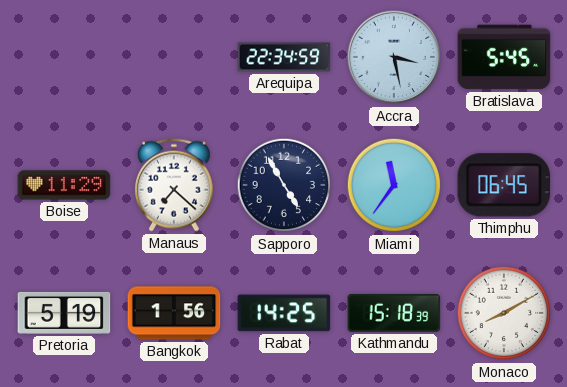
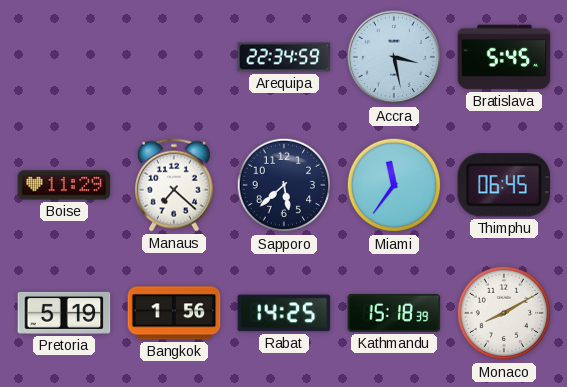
Sapporo: 4:55 -> 5:38
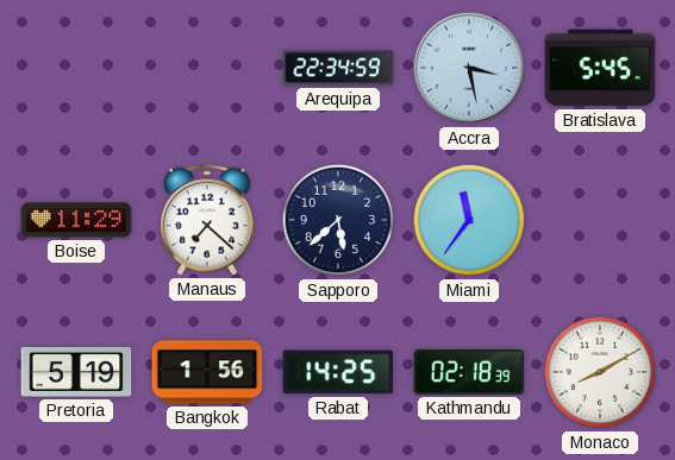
Thimphu: 06:45 -> none
Kathmandu: 15:18 -> 02:18
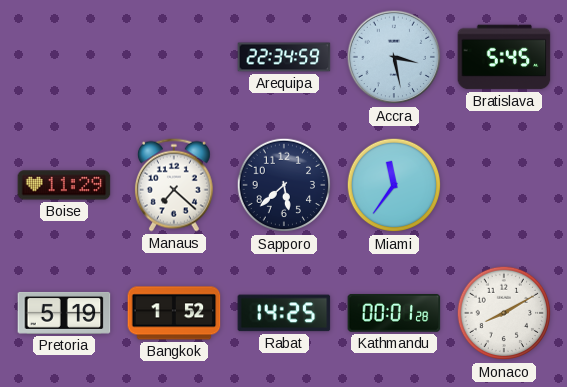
Bangkok: 1:56 -> 1:52
Kathmandu: 02:18 -> 00:01
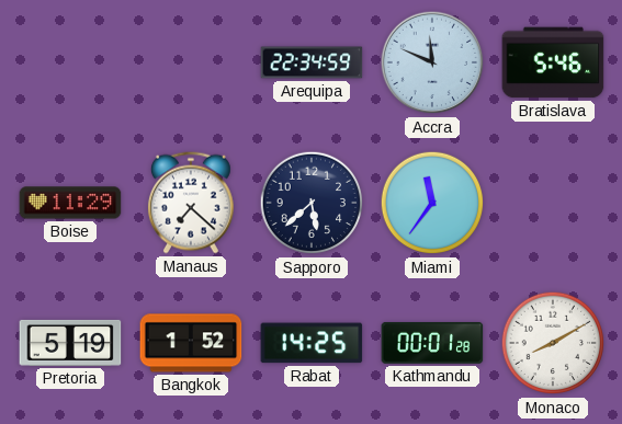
Accra: 3:28 -> 11:49
Bratislava: 5:45 -> 5:46
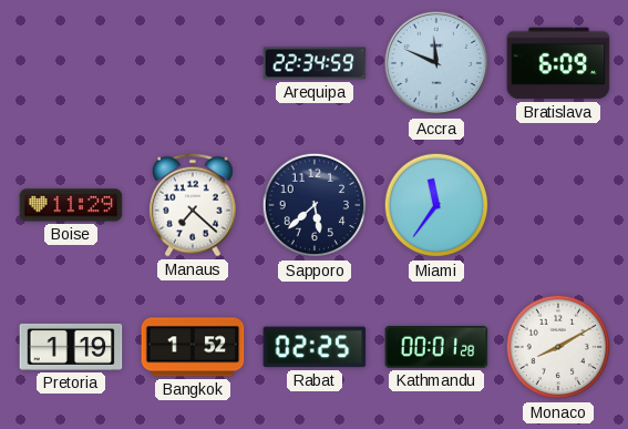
Bratislava: 5:46 -> 6:09
Pretoria: 5:19 -> 1:19
Rabat: 14:25 -> 02:25
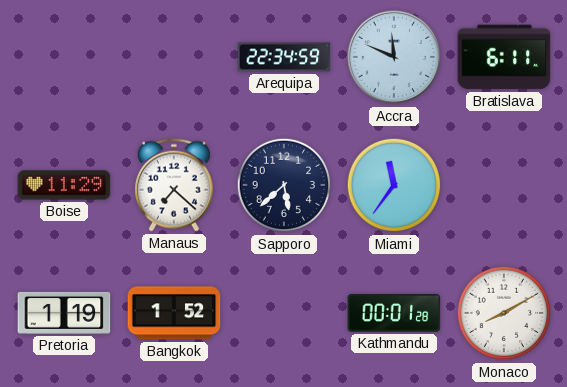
Bratislava: 6:09 -> 6:11
Rabat: 02:25 -> none
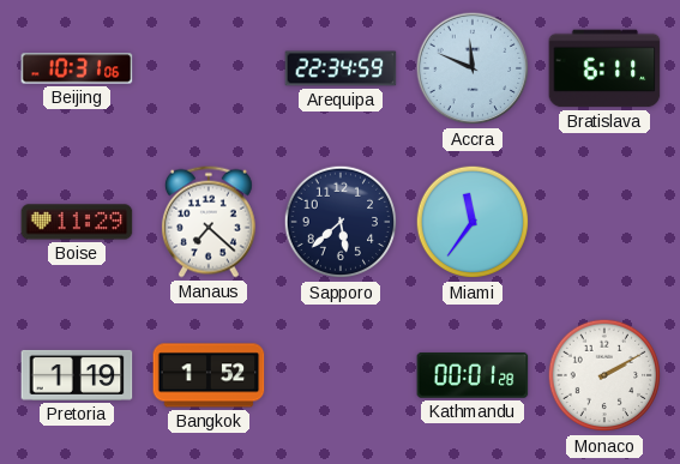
Beijing: none -> 10:31
Monaco: 8:10 -> 2:10
